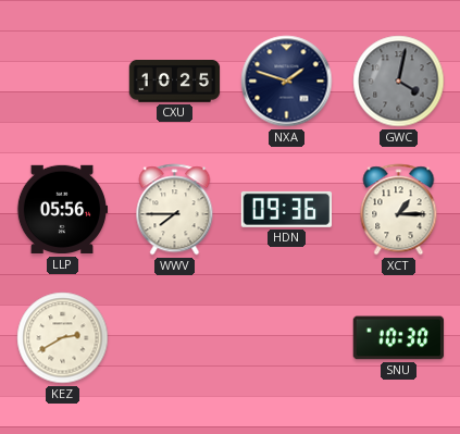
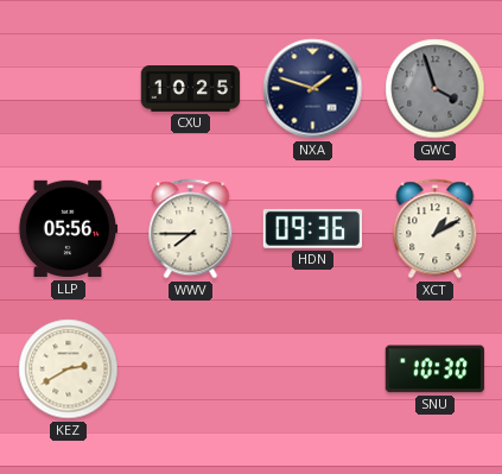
GWC: 4:02 -> 3:57
XCT: 1:15 -> 1:10
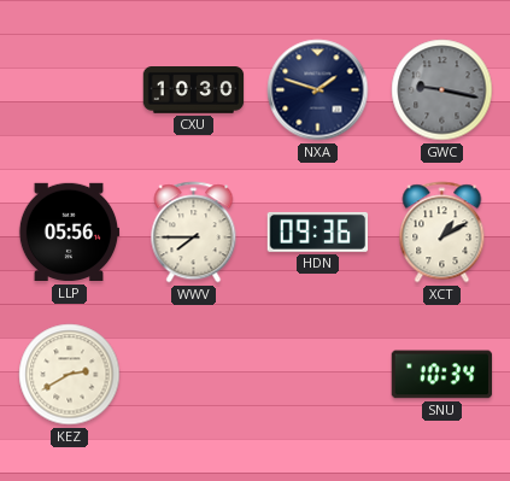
CXU: 10:25 -> 10:30
GWC: 3:57 -> 9:17
SNU: 10:30 -> 10:34
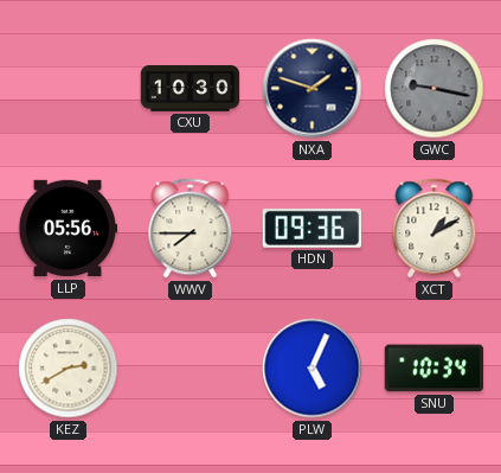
PLW: none -> 5:04
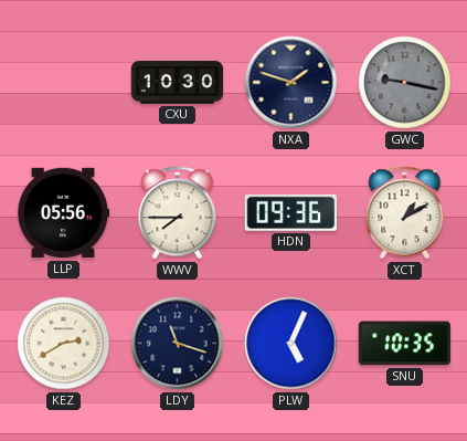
LDY: none -> 11:18
SNU: 10:34 -> 10:35
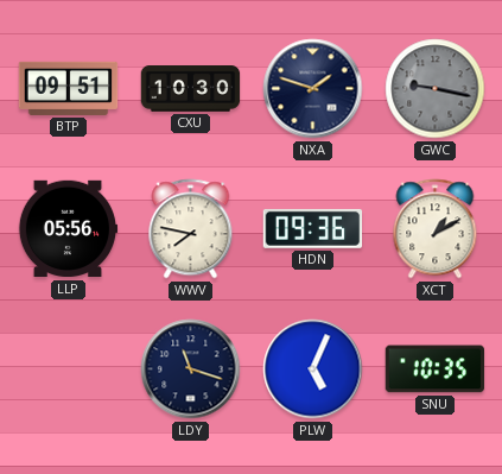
BTP: none -> 09:51
WWV: 7:45 -> 7:47
KEZ: 2:40 -> none
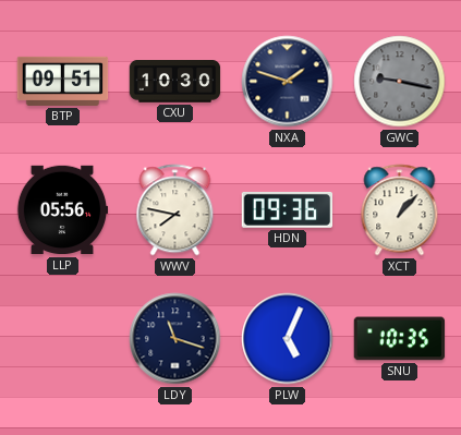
XCT: 1:10 -> 1:07
